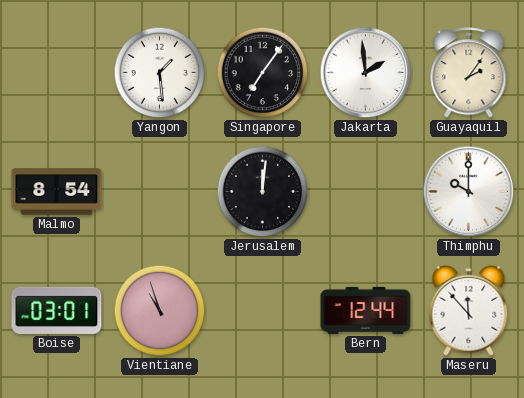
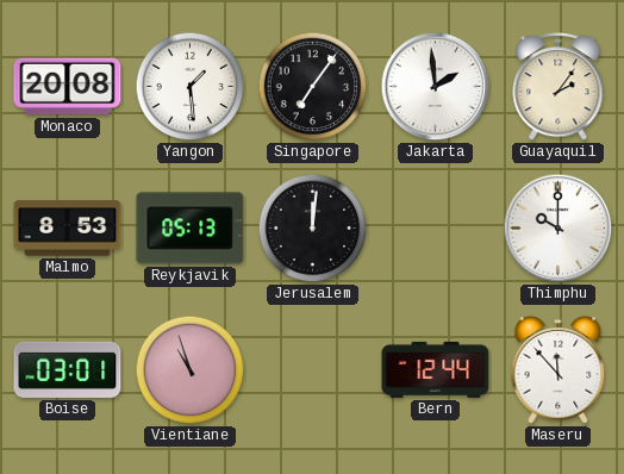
Monaco: none -> 20:08
Malmo: 8:54 -> 8:53
Reykjavik: none -> 05:13
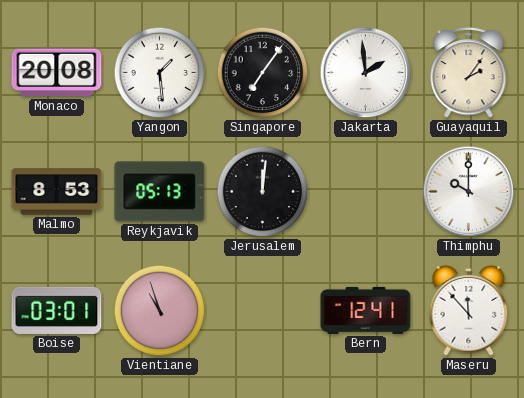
Bern: 12:44 -> 12:41
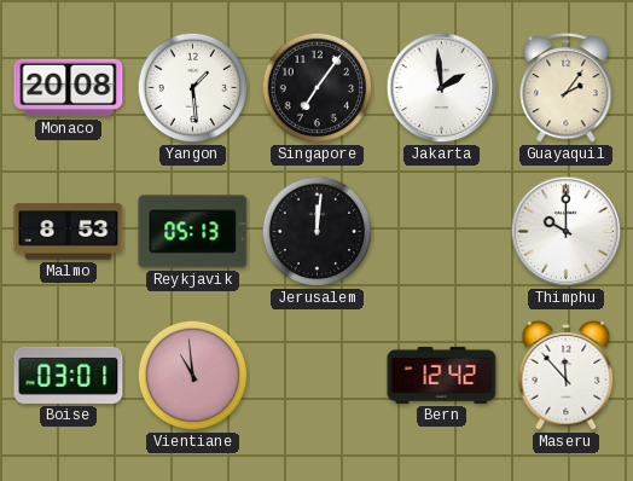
Vientiane: 10:57 -> 10:59
Bern: 12:41 -> 12:42
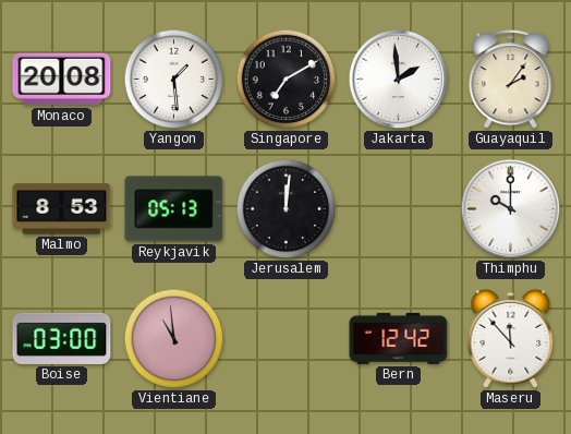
Singapore: 7:06 -> 7:10
Boise: 03:01 -> 03:00
